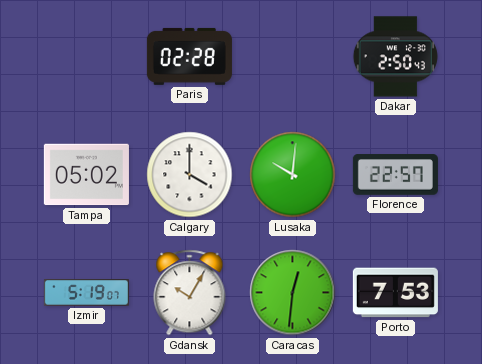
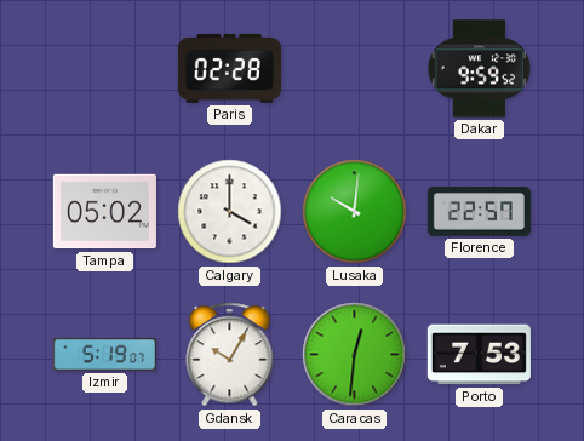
Dakar: 2:50 -> 9:59
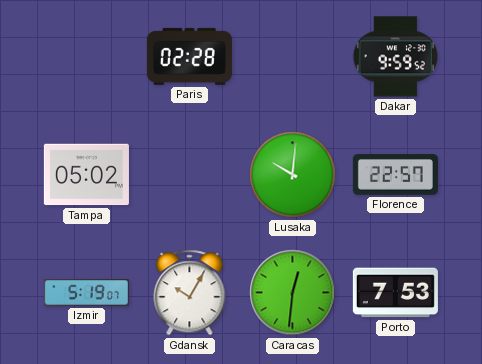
Calgary: 4:00 -> none
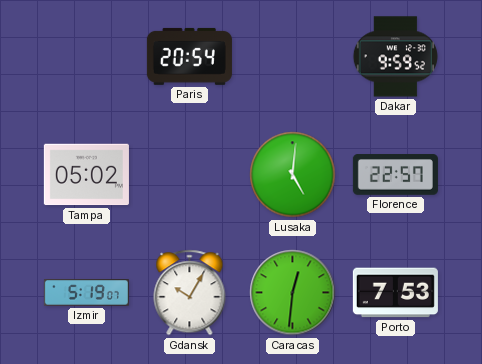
Paris: 02:28 -> 20:54
Lusaka: 10:01 -> 5:01
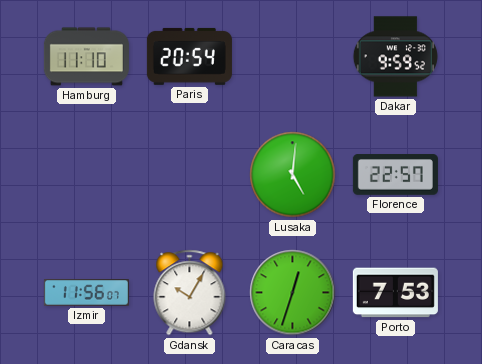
Hamburg: none -> 11:10
Tampa: 05:02 -> none
Izmir: 5:19 -> 11:56
Caracas: 12:31 -> 12:33
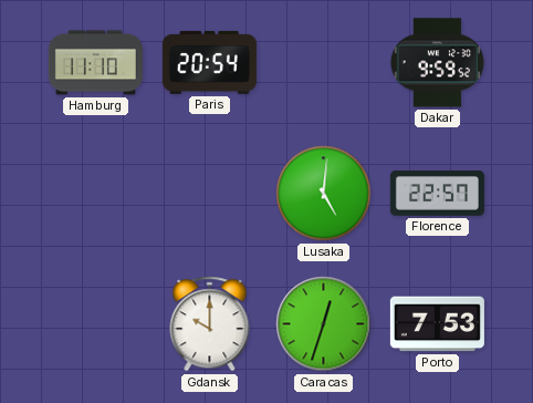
Izmir: 11:56 -> none
Gdansk: 10:05 -> 10:00
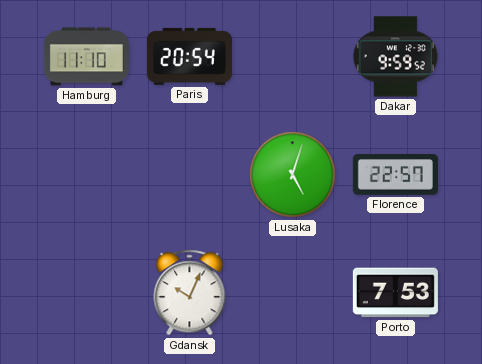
Lusaka: 5:01 -> 5:03
Gdansk: 10:00 -> 10:04
Caracas: 12:33 -> none
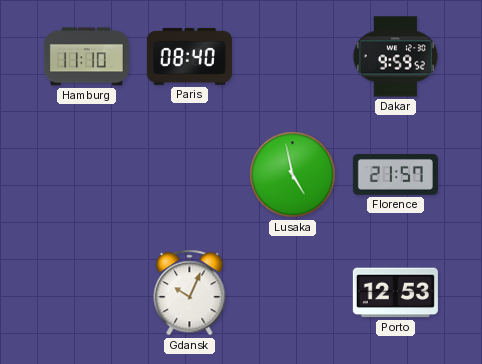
Paris: 20:54 -> 08:40
Lusaka: 5:03 -> 4:58
Florence: 22:57 -> 21:57
Porto: 7:53 -> 12:53
